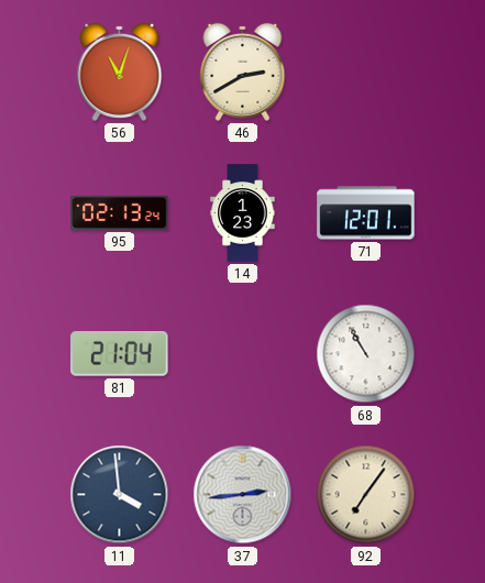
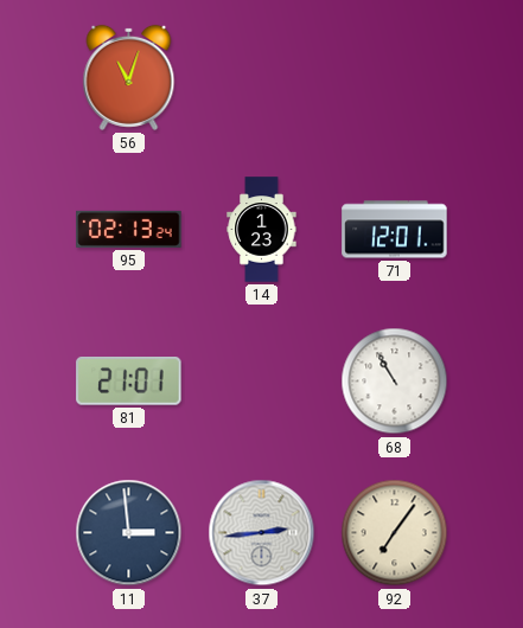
46: 2:40 -> none
81: 21:04 -> 21:01
11: 3:59 -> 2:59
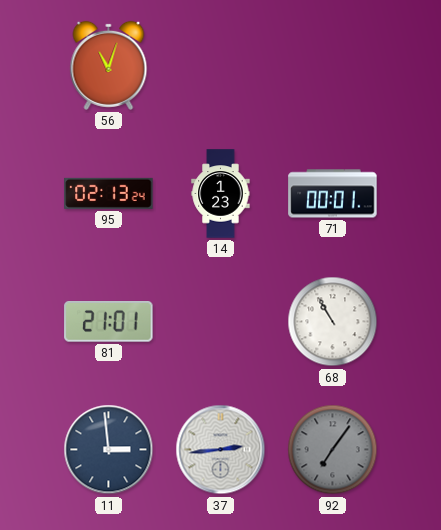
71: 12:01 -> 00:01
92 dial: cream -> grey
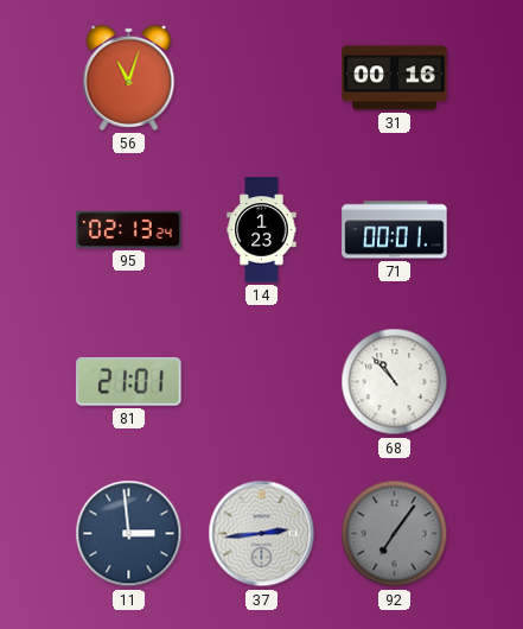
31: none -> 00:16
68: 10:55 -> 10:53
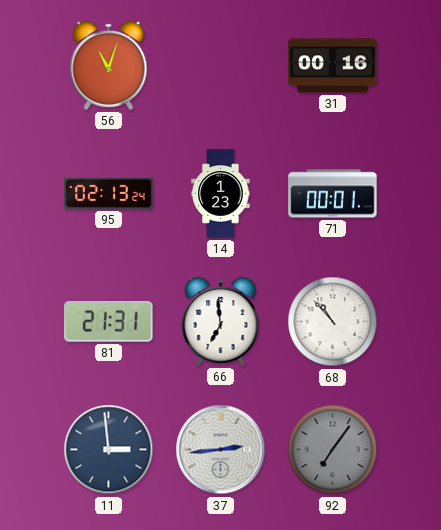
81: 21:01 -> 21:31
66: none -> 6:59
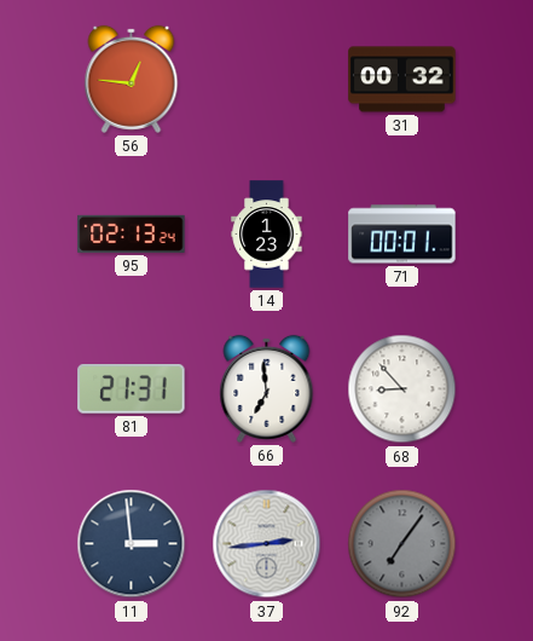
56: 11:03 -> 12:46
31: 00:16 -> 00:32
68: 10:53 -> 8:53
